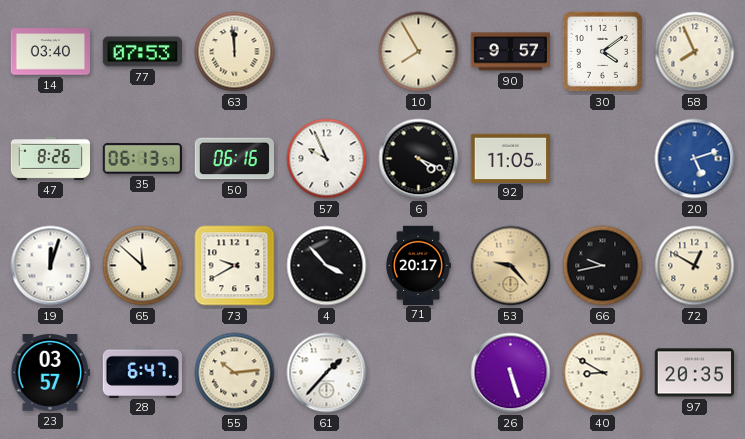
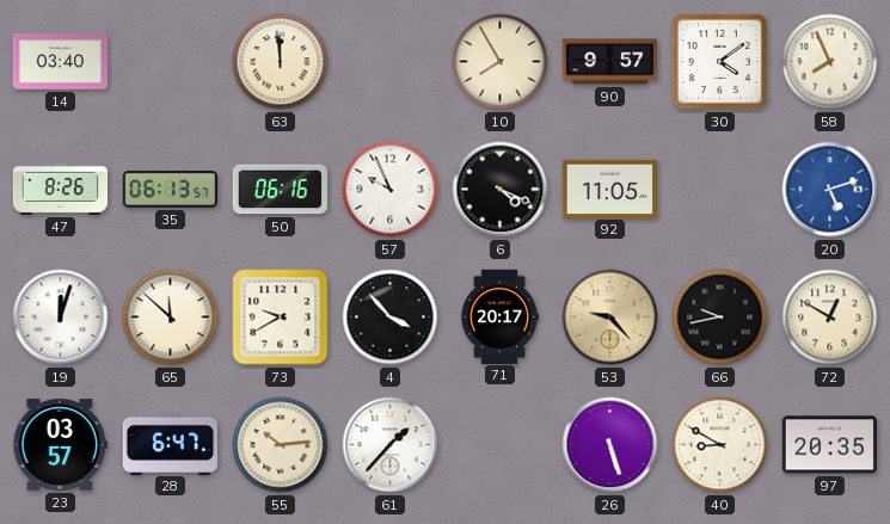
77: 07:53 -> none
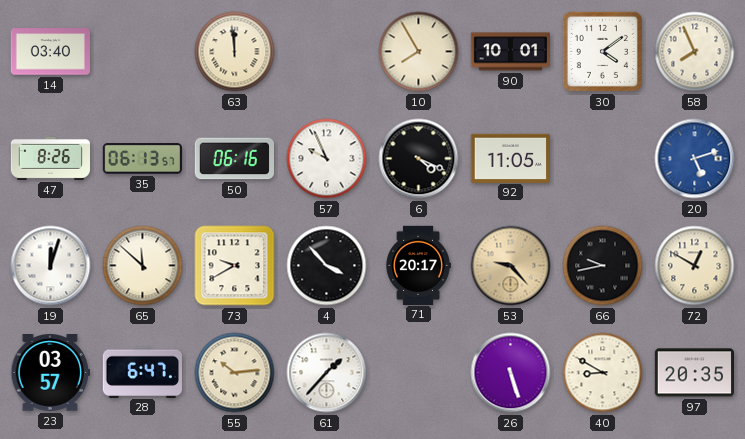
90: 9:57 -> 10:01
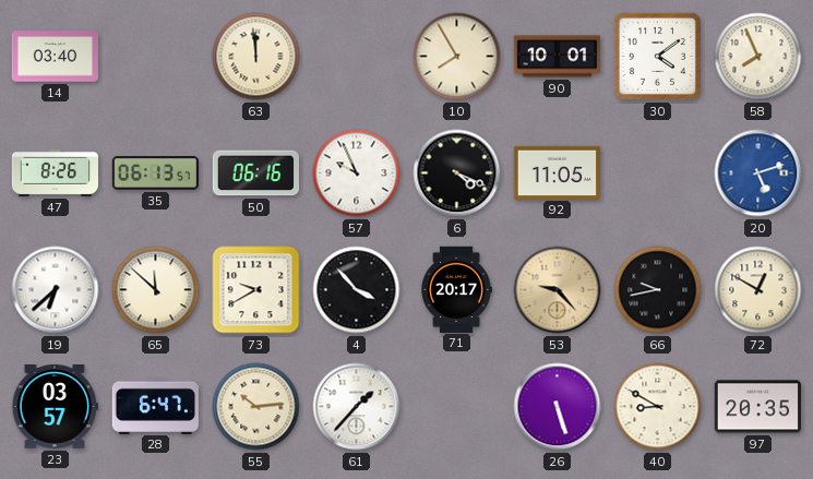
19: 12:03 -> 6:38
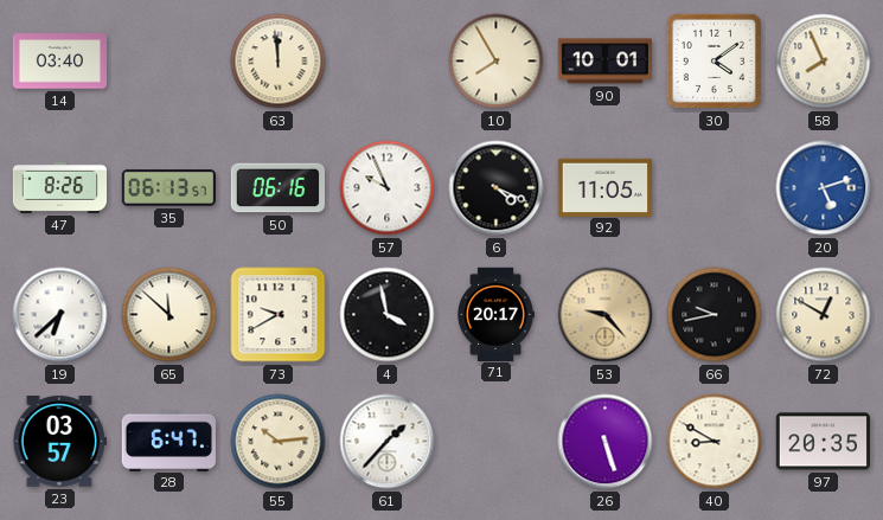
4: 3:53 -> 3:58
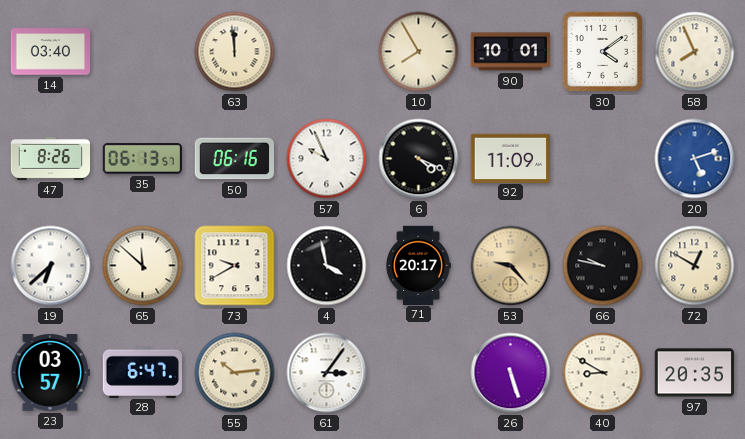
92: 11:05 -> 11:09
66: 9:43 -> 9:47
61: 1:37 -> 3:06
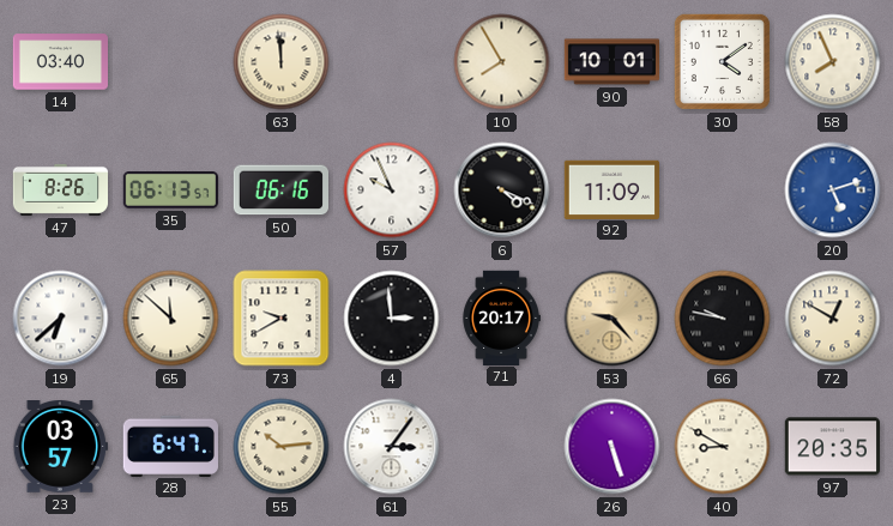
4: 3:58 -> 2:59
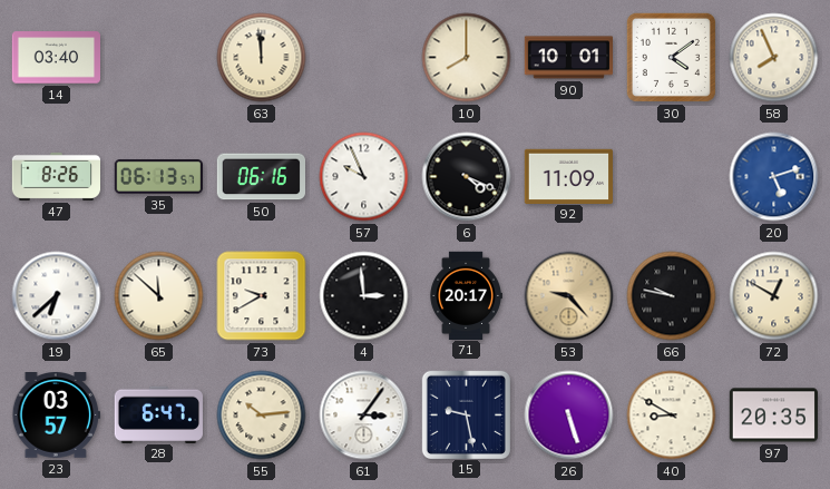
10: 7:55 -> 8:00
15: none -> 9:28
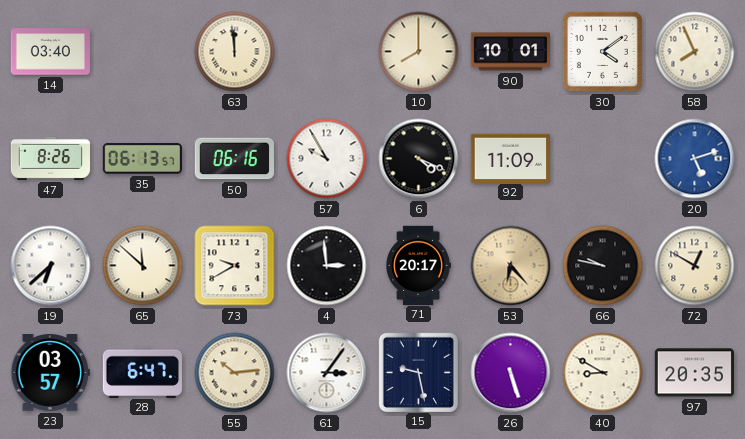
57: 9:56 -> 9:55
53: 9:23 -> 6:23
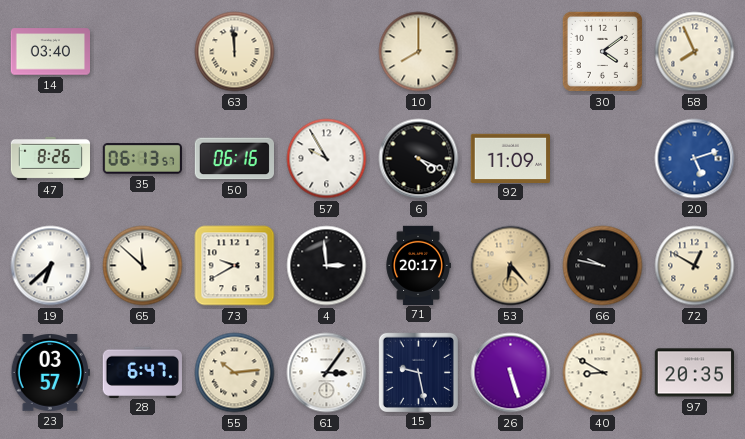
90: 10:01 -> none
